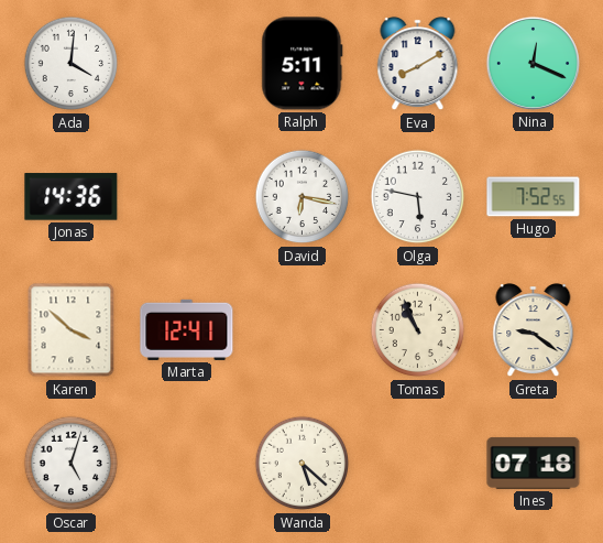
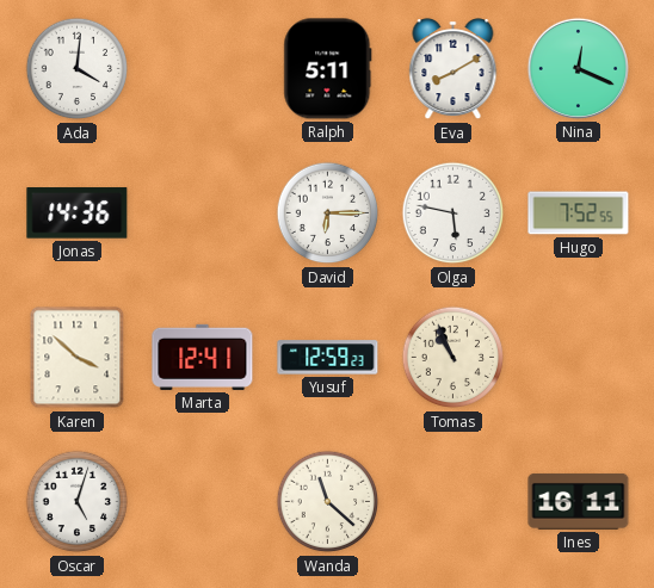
David: 6:17 -> 6:15
Yusuf: none -> 12:59
Greta: 9:21 -> none
Wanda: 5:22 -> 11:22
Ines: 07:18 -> 16:11
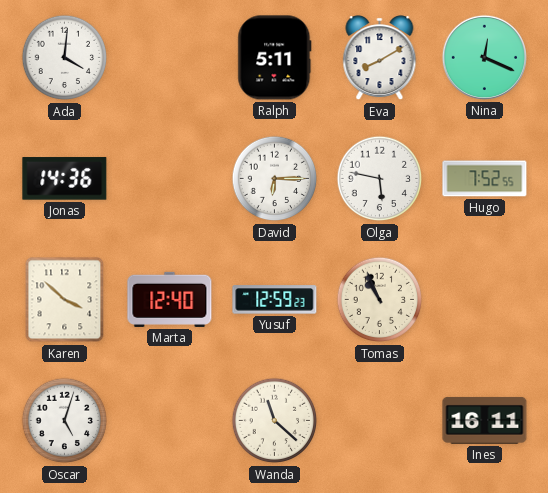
Marta: 12:41 -> 12:40
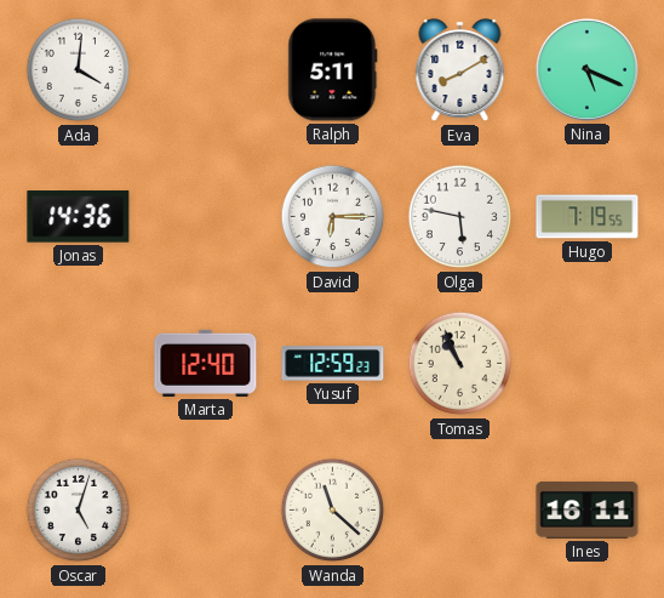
Nina: 12:19 -> 5:19
Hugo: 7:52 -> 7:19
Karen: 3:52 -> none
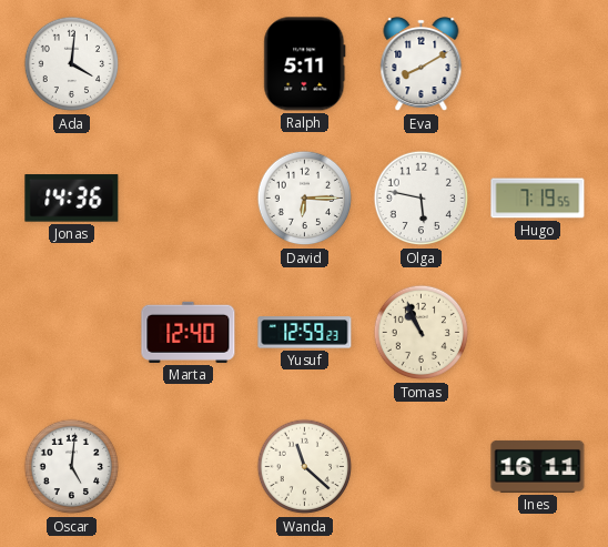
Nina: 5:19 -> none
Oscar: 5:03 -> 5:01
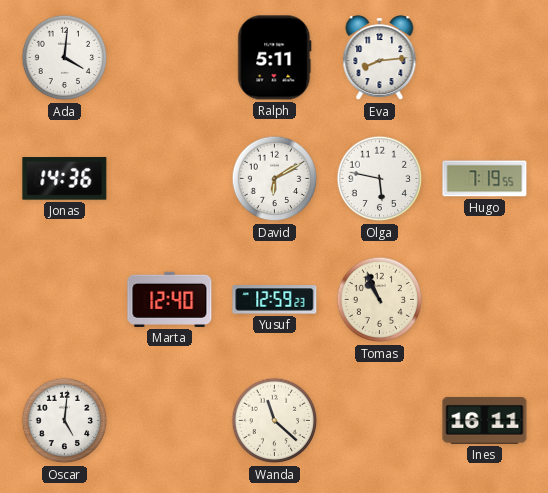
Eva: 8:10 -> 8:14
David: 6:15 -> 6:10
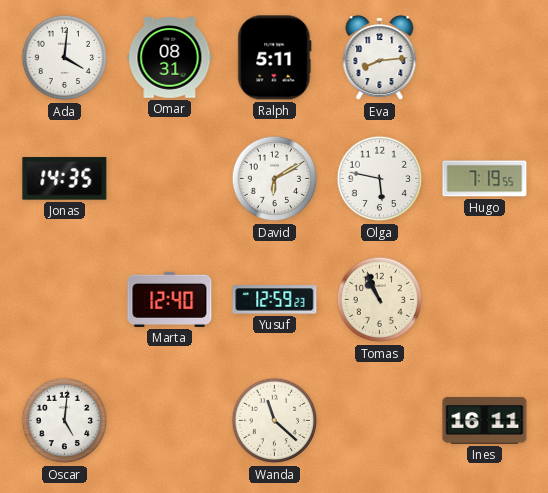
Omar: none -> 08:31
Jonas: 14:36 -> 14:35
